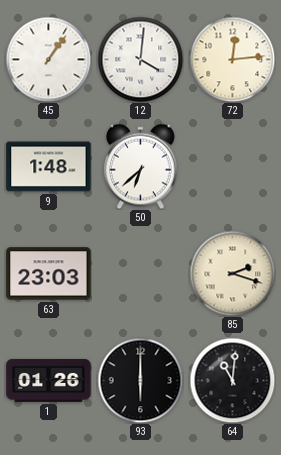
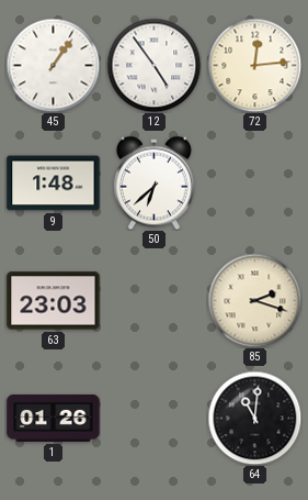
12: 4:01 -> 4:54
93: 6:00 -> none
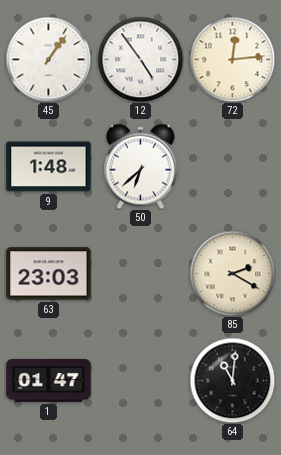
85: 2:18 -> 2:20
1: 01:26 -> 01:47
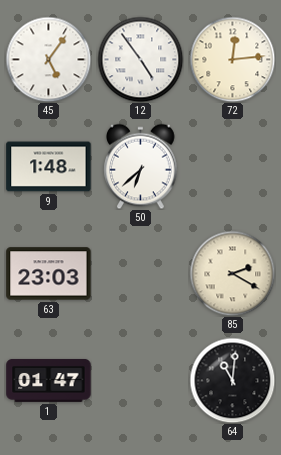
45: 1:06 -> 5:06
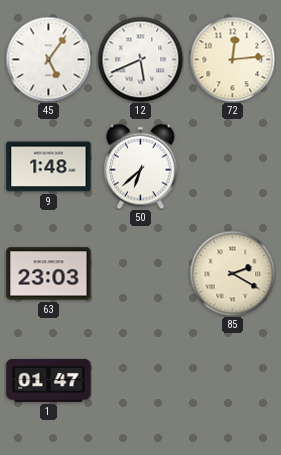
12: 4:54 -> 5:41
64: 11:01 -> none
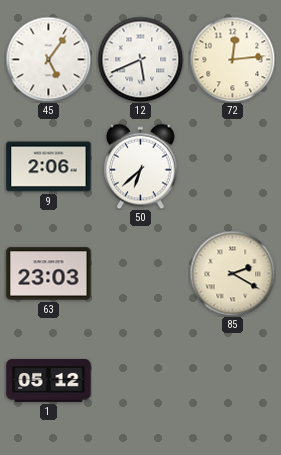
9: 1:48 -> 2:06
1: 01:47 -> 05:12
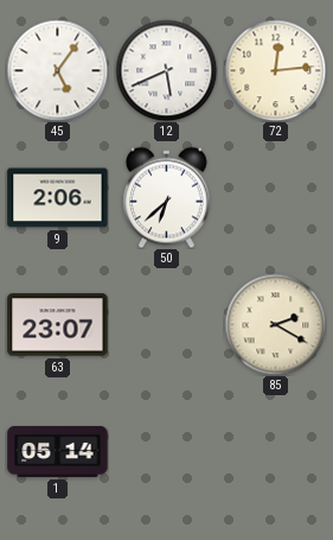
63: 23:03 -> 23:07
1: 05:12 -> 05:14
